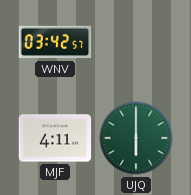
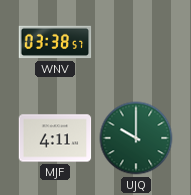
WNV: 03:42 -> 03:38
UJQ: 6:00 -> 10:00
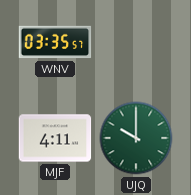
WNV: 03:38 -> 03:35
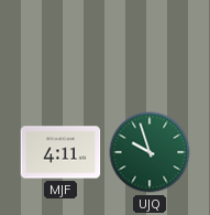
WNV: 03:35 -> none
UJQ: 10:00 -> 9:57
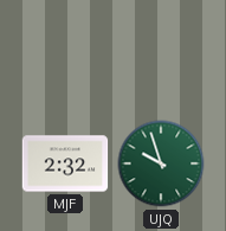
MJF: 4:11 -> 2:32
